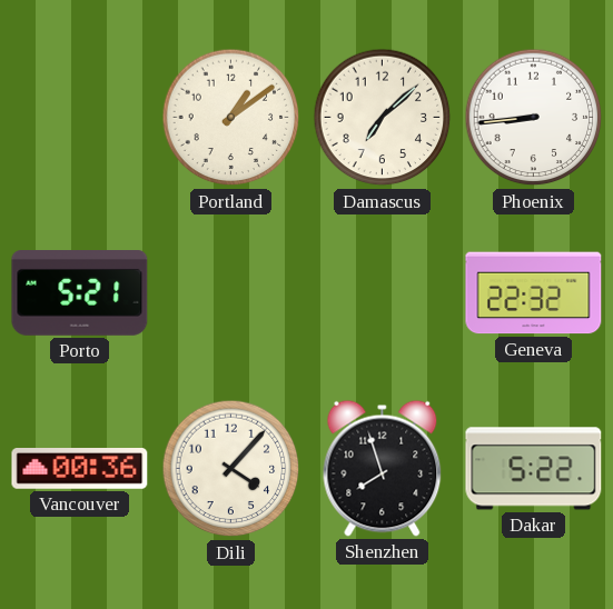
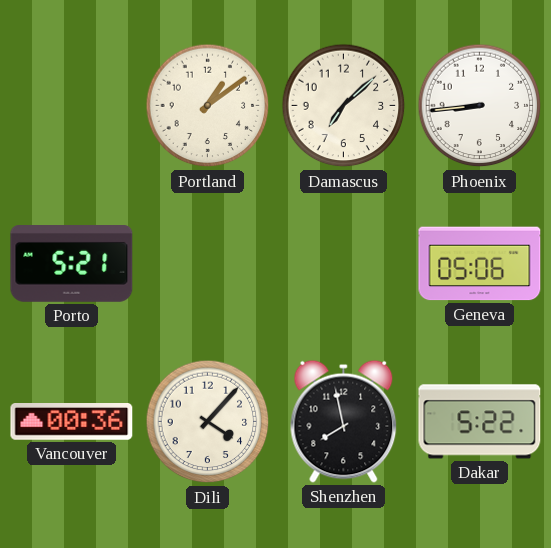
Geneva: 22:32 -> 05:06
Shenzhen: 7:57 -> 7:58
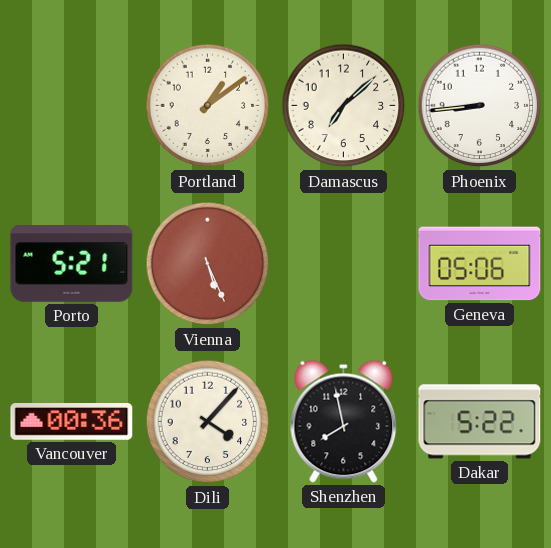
Vienna: none -> 5:26
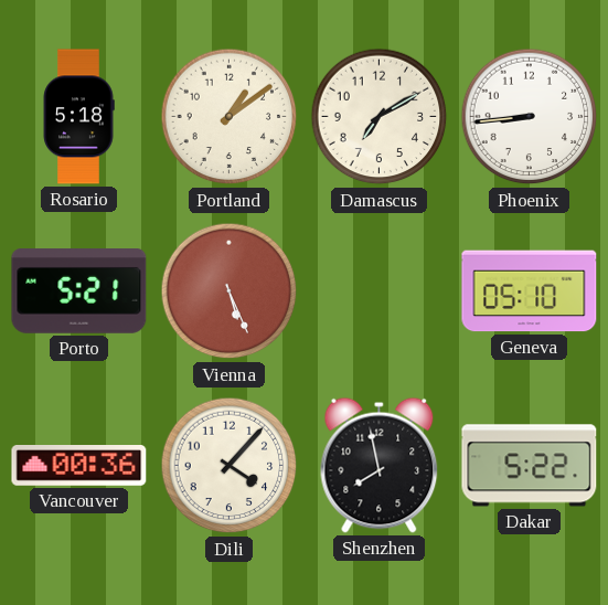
Rosario: none -> 5:18
Damascus: 7:08 -> 7:10
Geneva: 05:06 -> 05:10
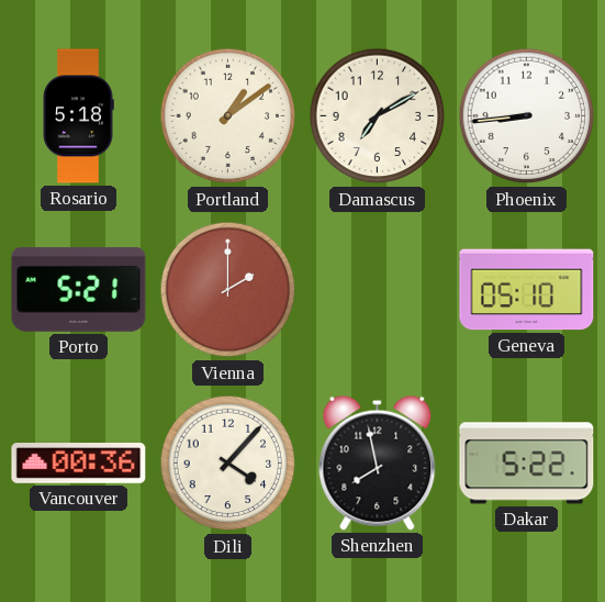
Vienna: 5:26 -> 2:00
